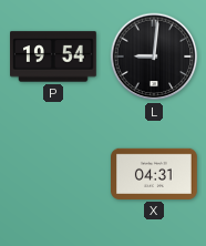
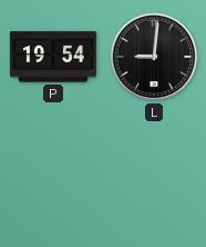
X: 04:31 -> none
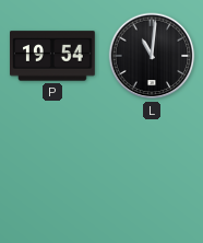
L: 9:01 -> 11:01
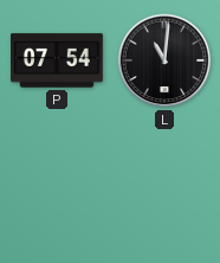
P: 19:54 -> 07:54
